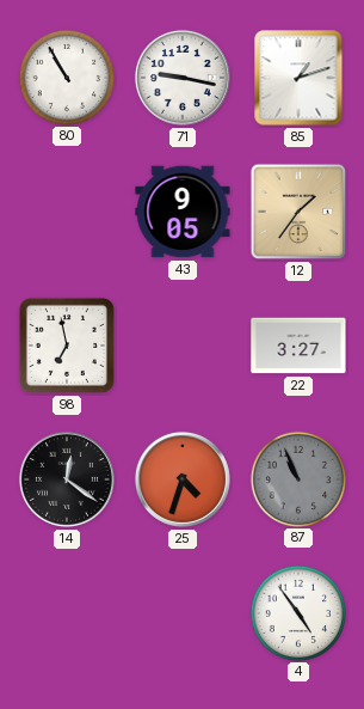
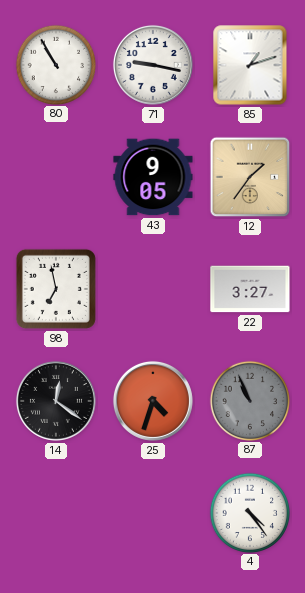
4: 4:54 -> 4:24
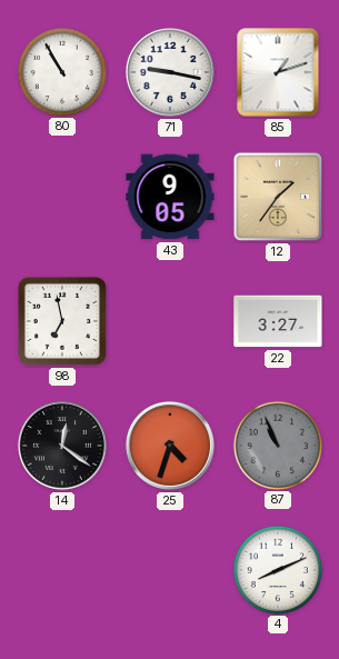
4: 4:24 -> 8:11
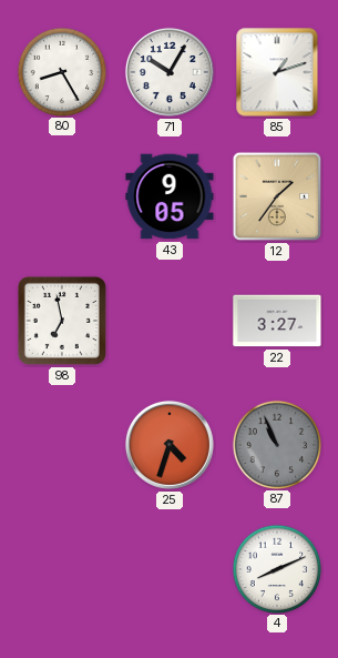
80: 10:55 -> 8:25
71: 9:17 -> 10:05
14: 12:21 -> none
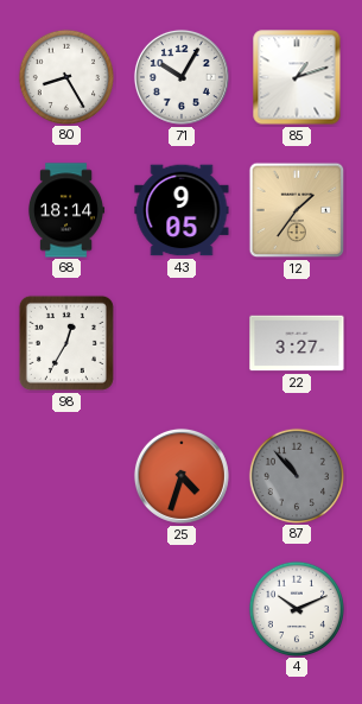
68: none -> 18:14
98: 6:58 -> 12:35
87: 10:56 -> 10:53
4: 8:11 -> 10:11
